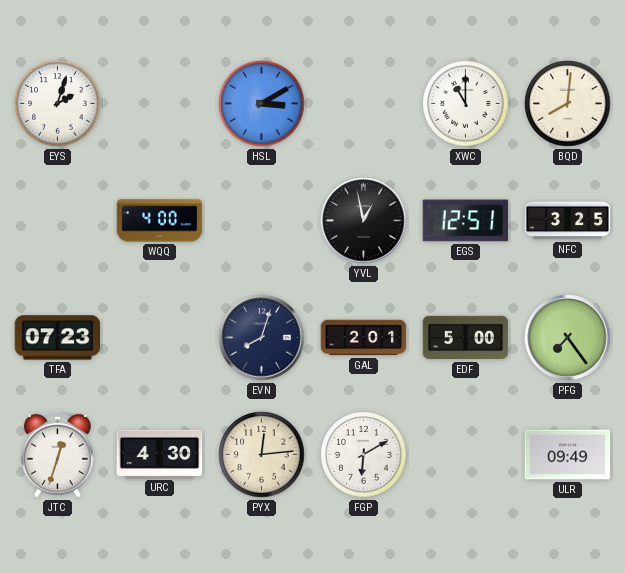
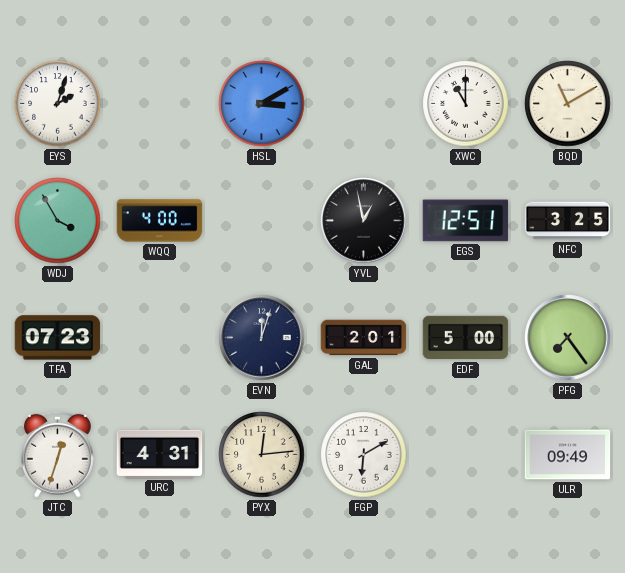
BQD: 8:01 -> 11:10
WDJ: none -> 3:55
EVN: 8:03 -> 12:03
URC: 4:30 -> 4:31
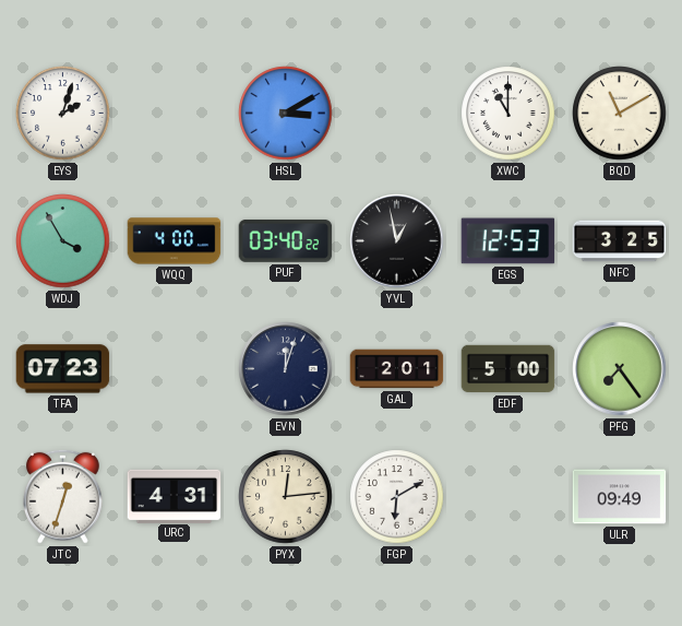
PUF: none -> 03:40
EGS: 12:51 -> 12:53
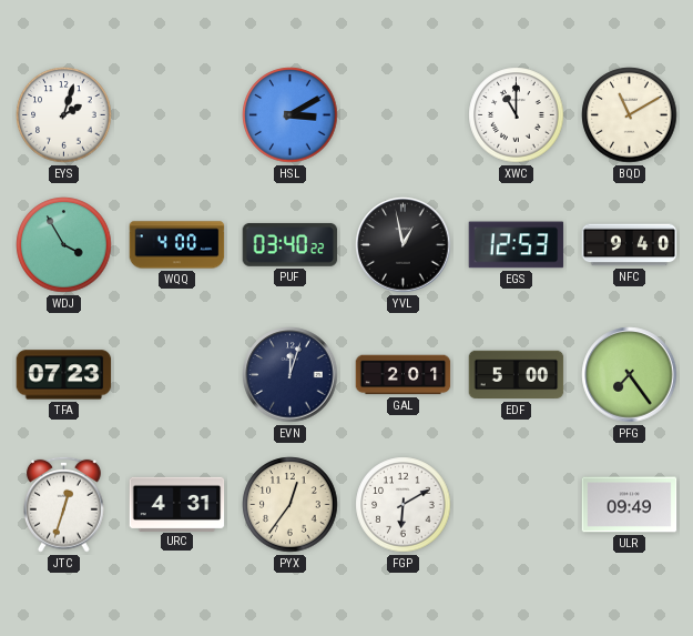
NFC: 3:25 -> 9:40
PYX: 12:14 -> 12:36
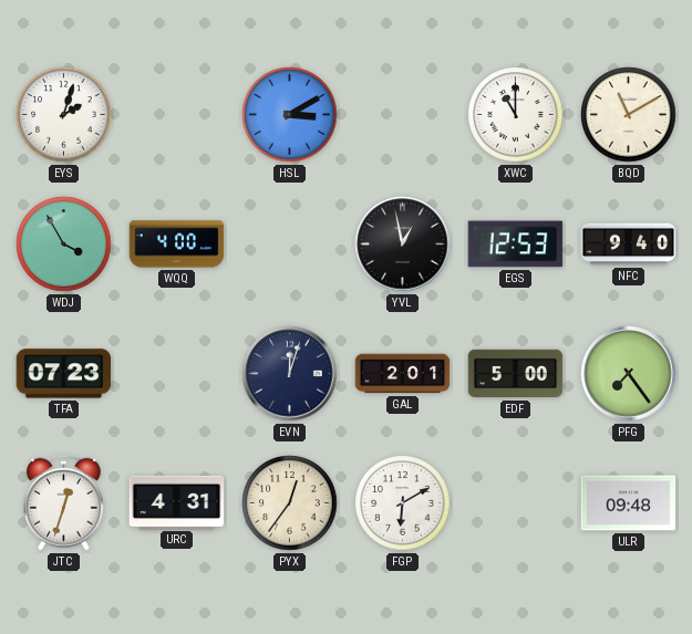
PUF: 03:40 -> none
ULR: 09:49 -> 09:48
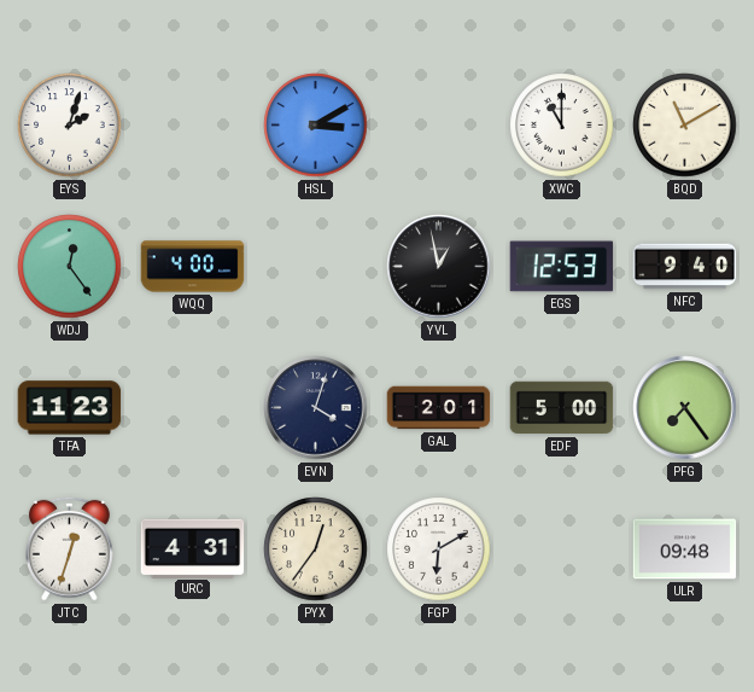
WDJ: 3:55 -> 12:24
TFA: 07:23 -> 11:23
EVN: 12:03 -> 4:03
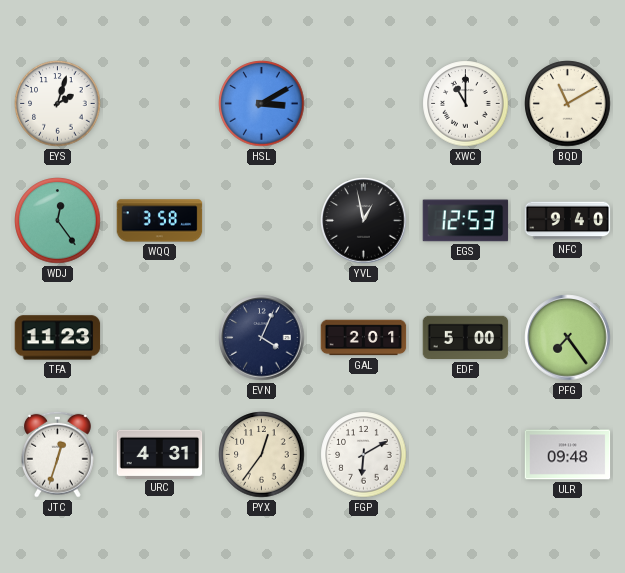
WQQ: 4:00 -> 3:58
EVN: 4:03 -> 4:04
